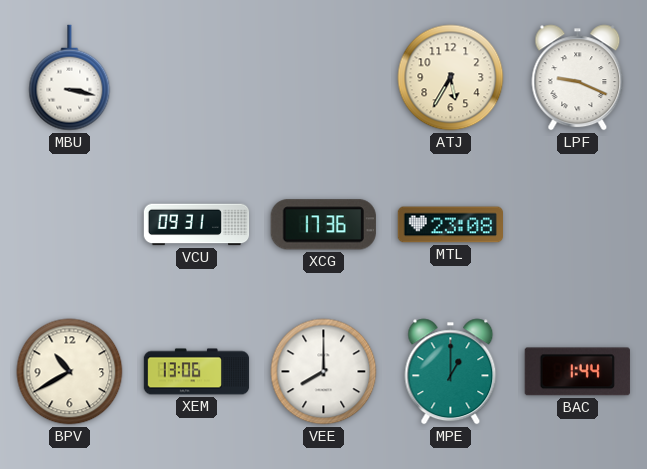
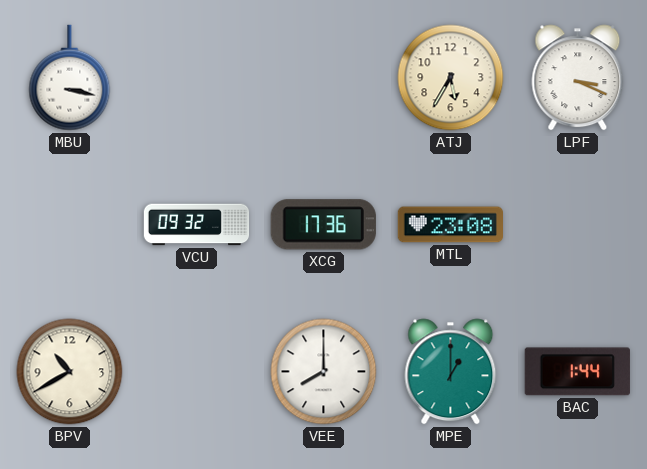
LPF: 9:19 -> 3:19
VCU: 09:31 -> 09:32
XEM: 13:06 -> none
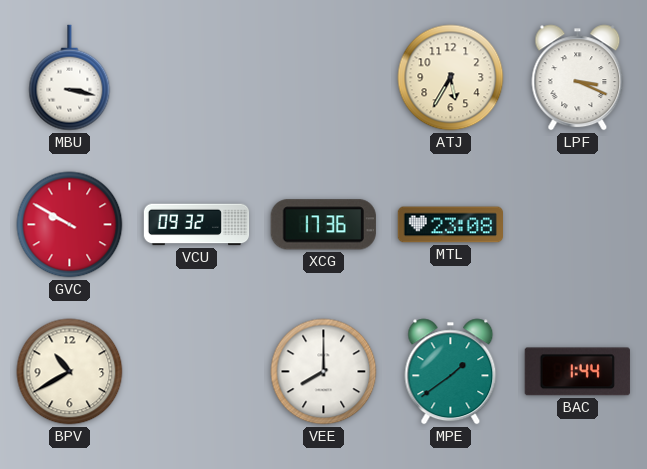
GVC: none -> 9:50
MPE: 1:00 -> 1:39
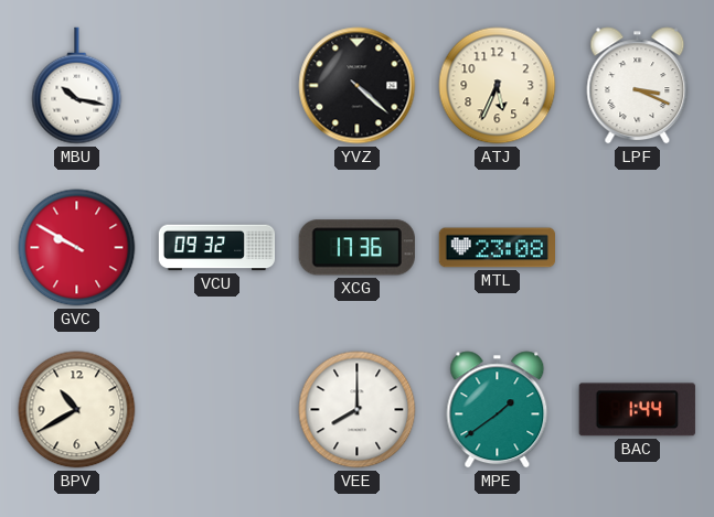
MBU: 3:17 -> 10:17
YVZ: none -> 4:22
ATJ: 5:35 -> 5:34
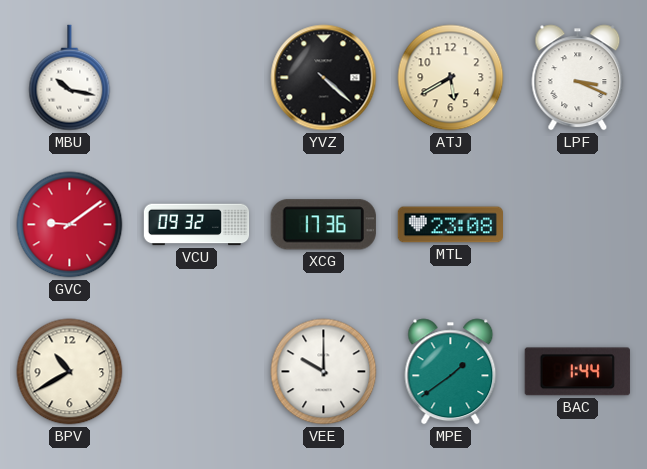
ATJ: 5:34 -> 5:40
GVC: 9:50 -> 9:09
VEE: 8:00 -> 10:00
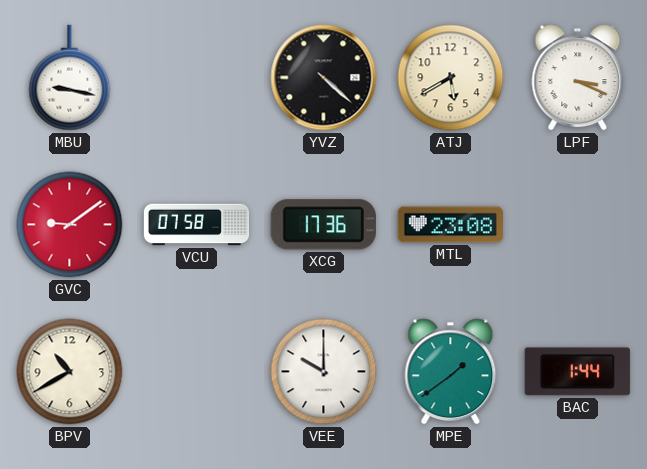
MBU: 10:17 -> 9:17
VCU: 09:32 -> 07:58
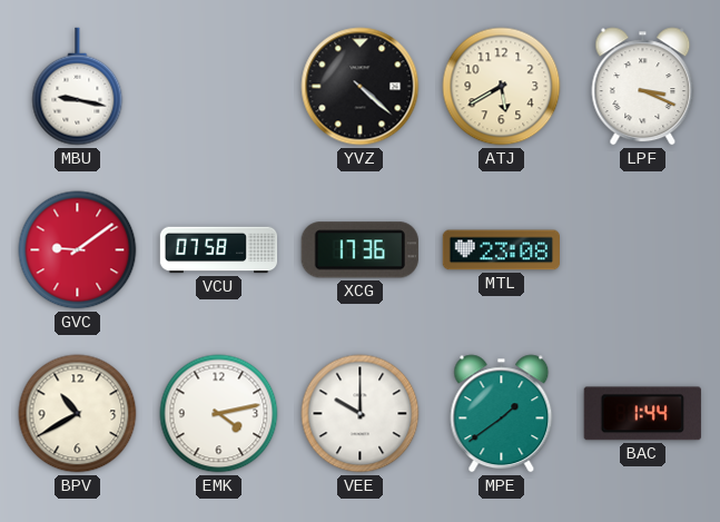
EMK: none -> 4:13
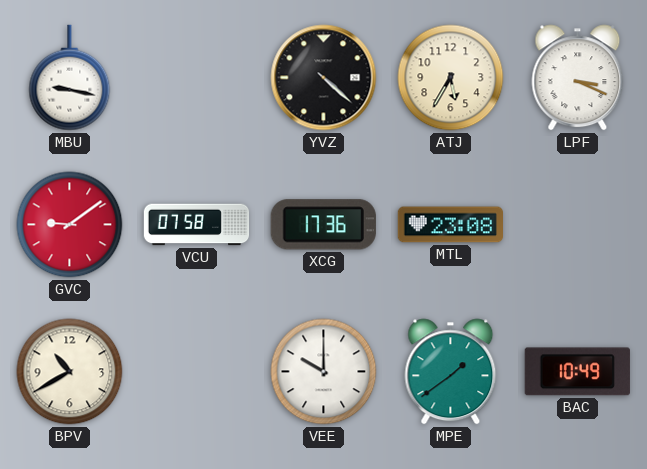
ATJ: 5:40 -> 5:35
EMK: 4:13 -> none
BAC: 1:44 -> 10:49
